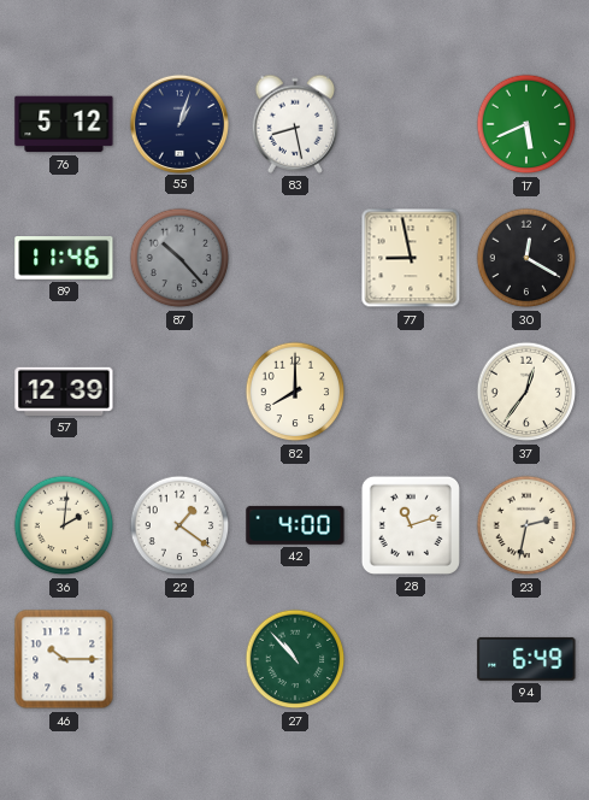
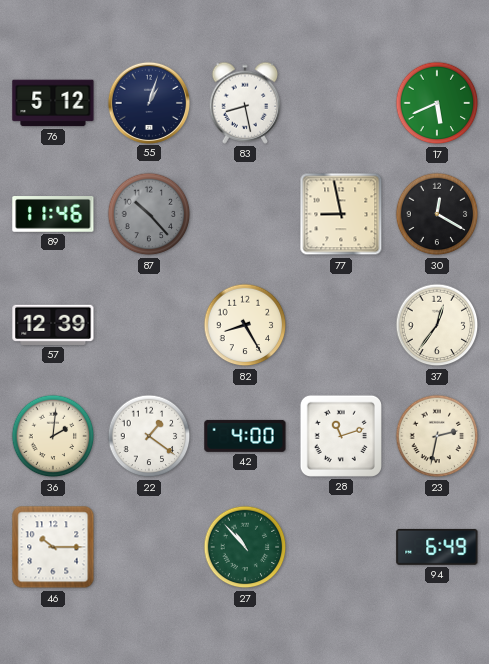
82: 8:00 -> 8:25
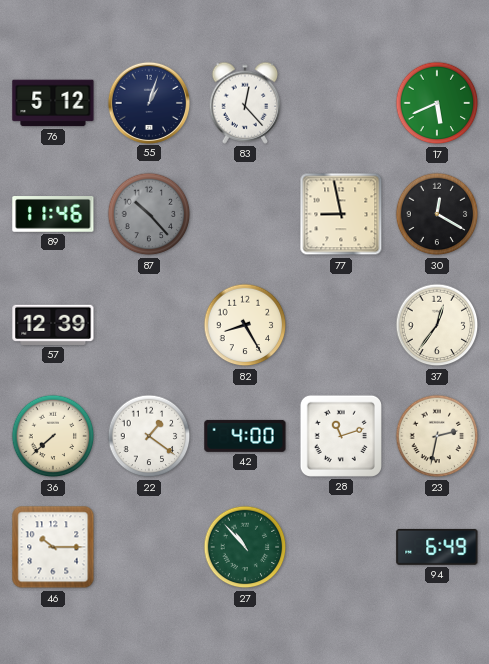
83: 8:28 -> 12:23
36: 2:01 -> 7:38
